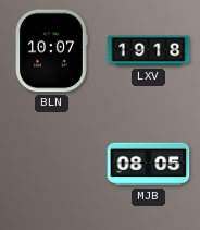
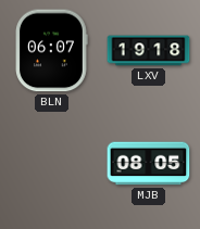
BLN: 10:07 -> 06:07
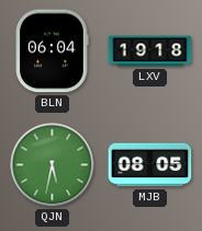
BLN: 06:07 -> 06:04
QJN: none -> 5:32
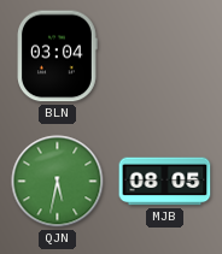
BLN: 06:04 -> 03:04
LXV: 19:18 -> none
